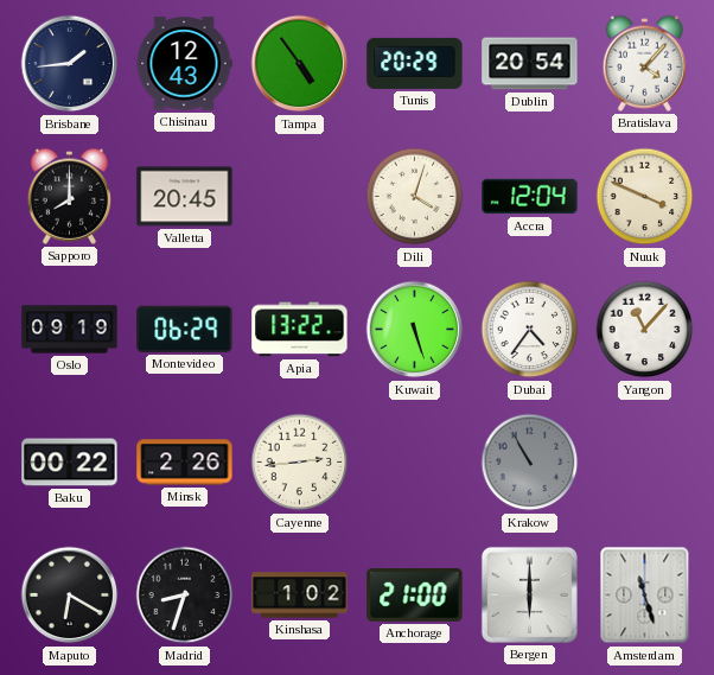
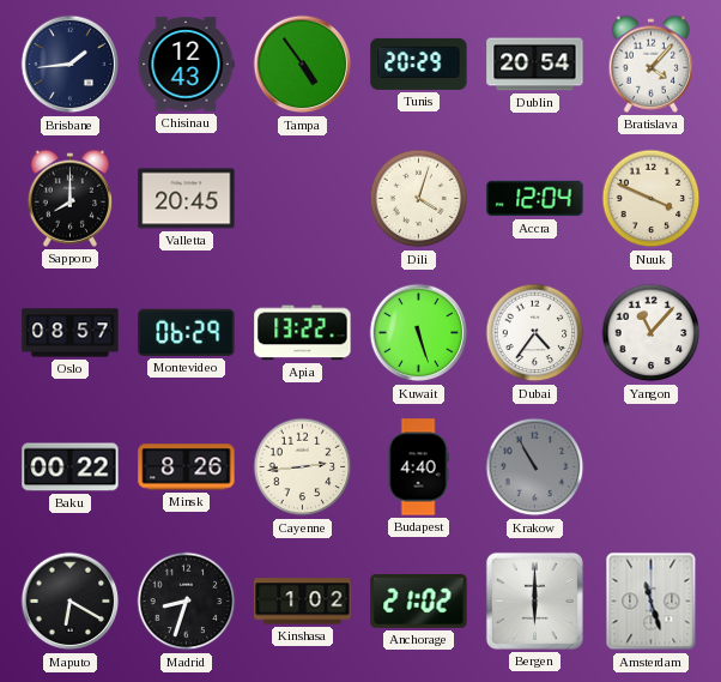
Oslo: 09:19 -> 08:57
Minsk: 2:26 -> 8:26
Budapest: none -> 4:40
Anchorage: 21:00 -> 21:02
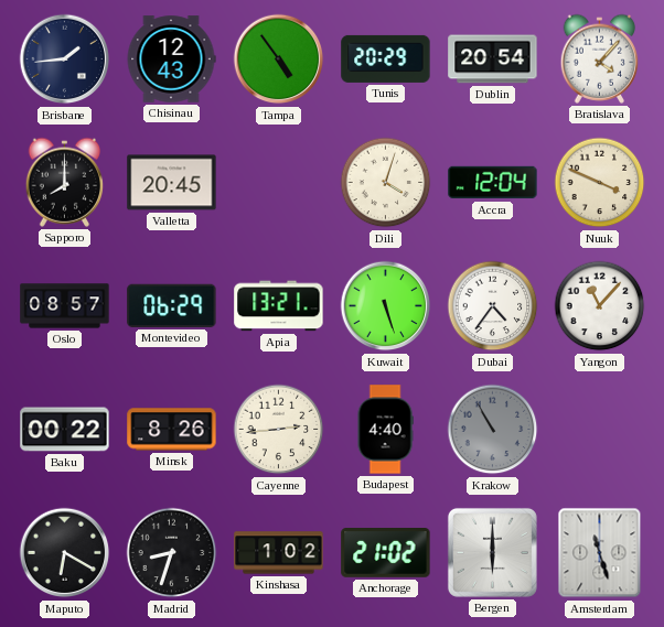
Apia: 13:22 -> 13:21
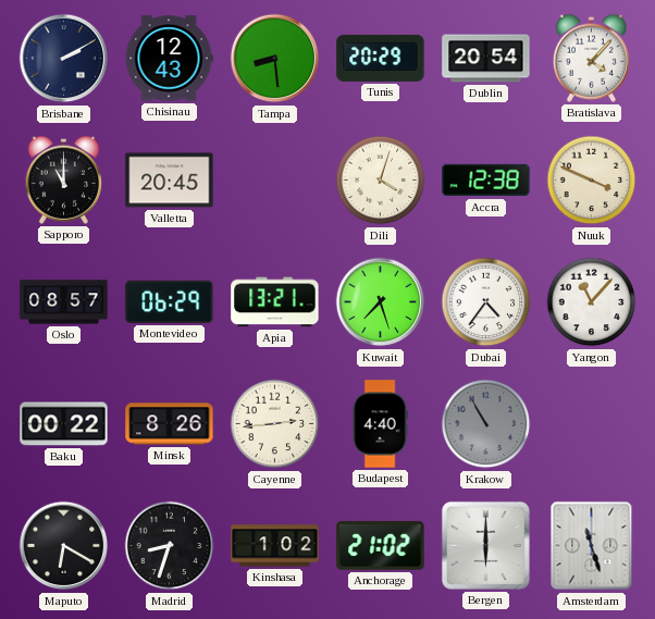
Brisbane: 1:44 -> 2:10
Tampa: 4:54 -> 8:29
Sapporo: 8:00 -> 11:00
Accra: 12:04 -> 12:38
Kuwait: 5:27 -> 7:27
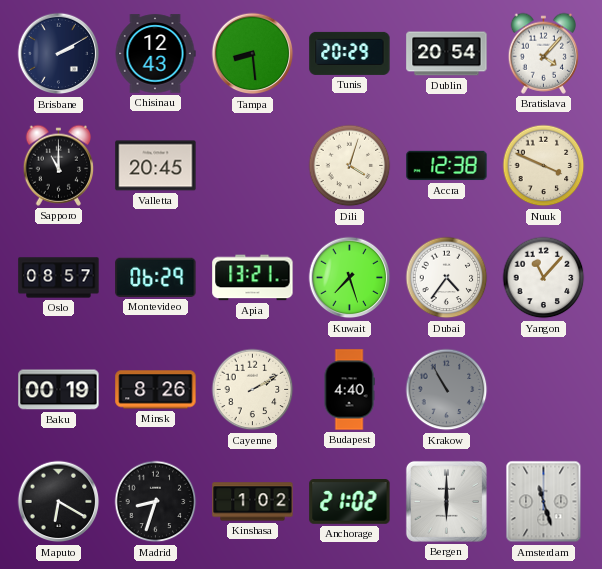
Baku: 00:22 -> 00:19
Cayenne: 2:44 -> 2:10
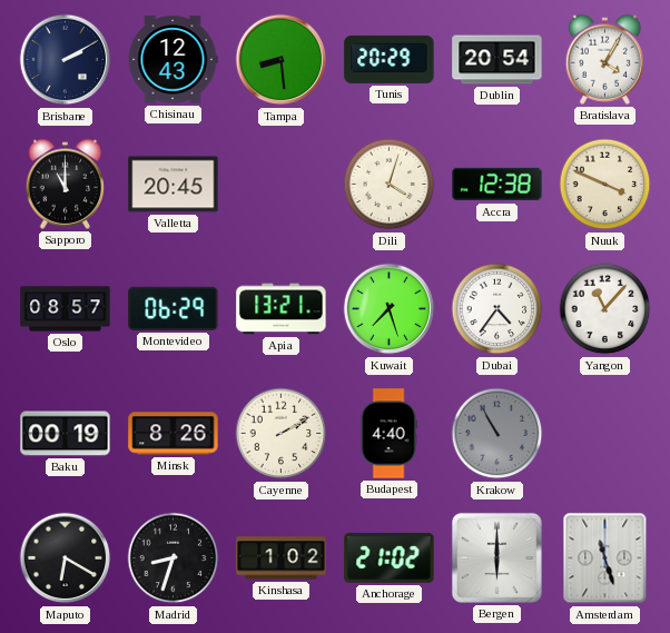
Bratislava: 4:07 -> 4:05
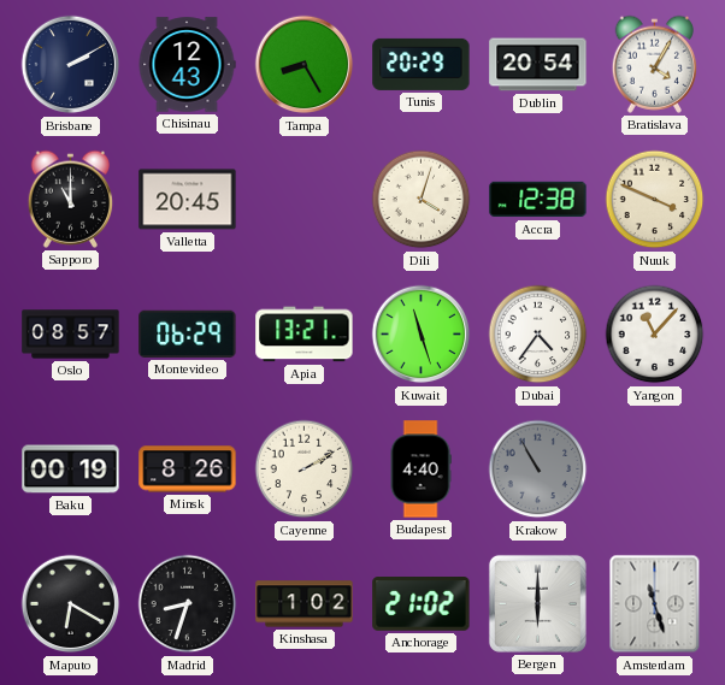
Tampa: 8:29 -> 8:25
Kuwait: 7:27 -> 11:27
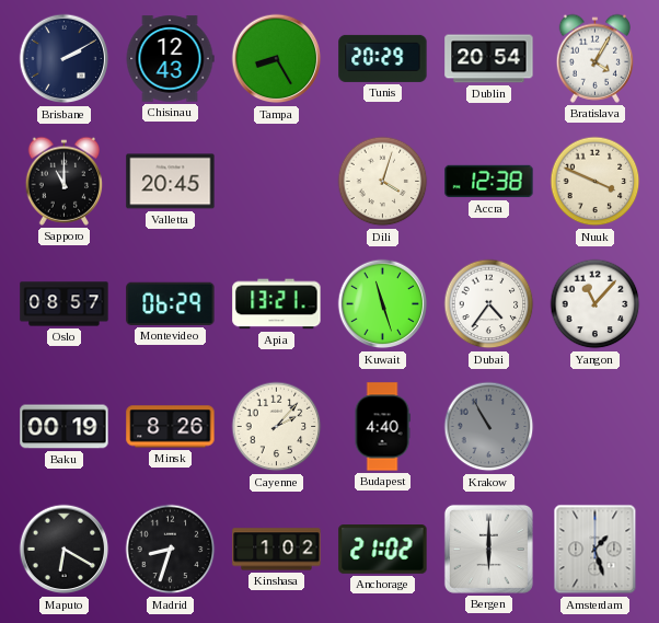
Cayenne: 2:10 -> 2:07
Amsterdam: 11:27 -> 1:27
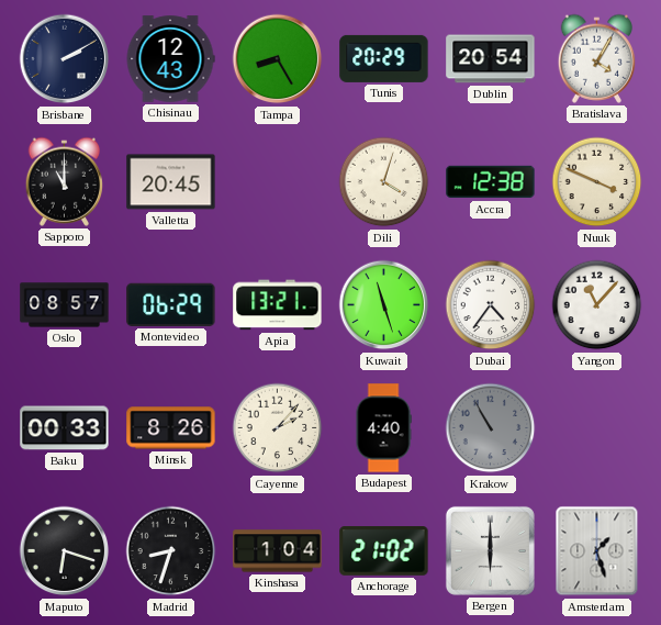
Baku: 00:19 -> 00:33
Maputo: 6:20 -> 6:18
Kinshasa: 1:02 -> 1:04
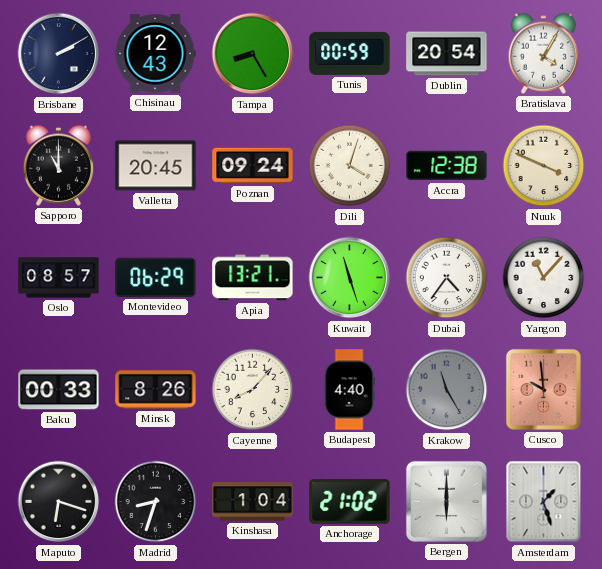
Tunis: 20:29 -> 00:59
Poznan: none -> 09:24
Cayenne: 2:07 -> 8:07
Krakow: 10:55 -> 11:25
Cusco: none -> 9:59
